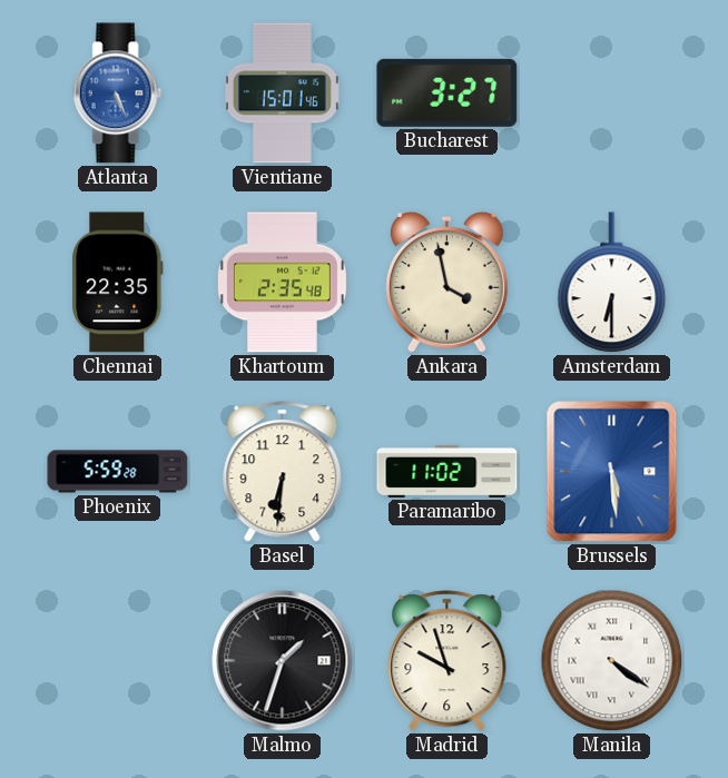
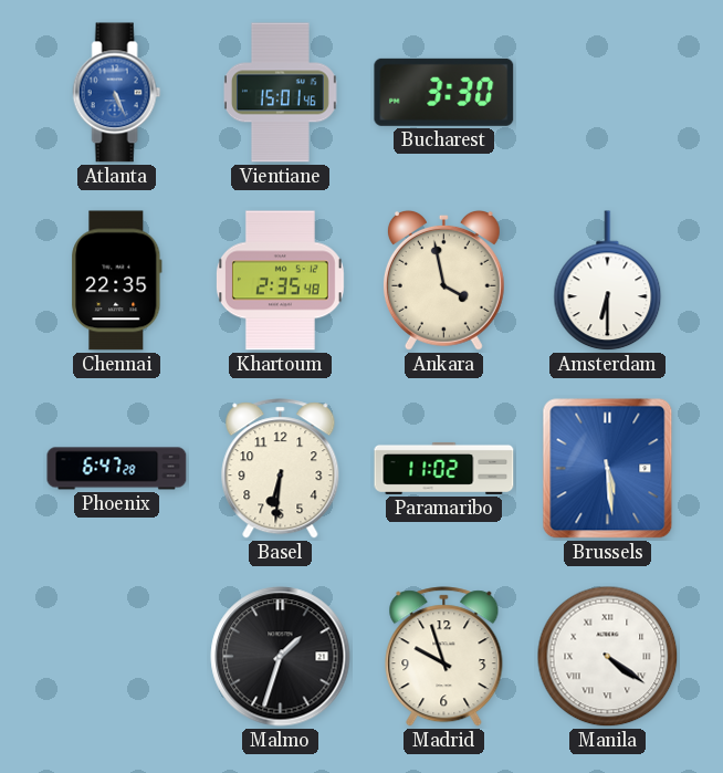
Bucharest: 3:27 -> 3:30
Phoenix: 5:59 -> 6:47
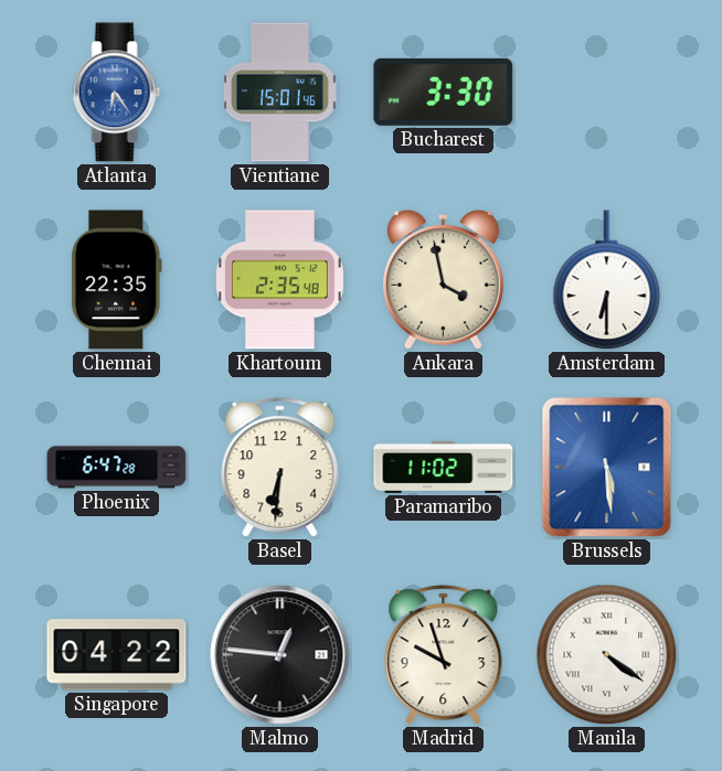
Atlanta: 5:26 -> 6:24
Singapore: none -> 04:22
Malmo: 1:33 -> 12:46
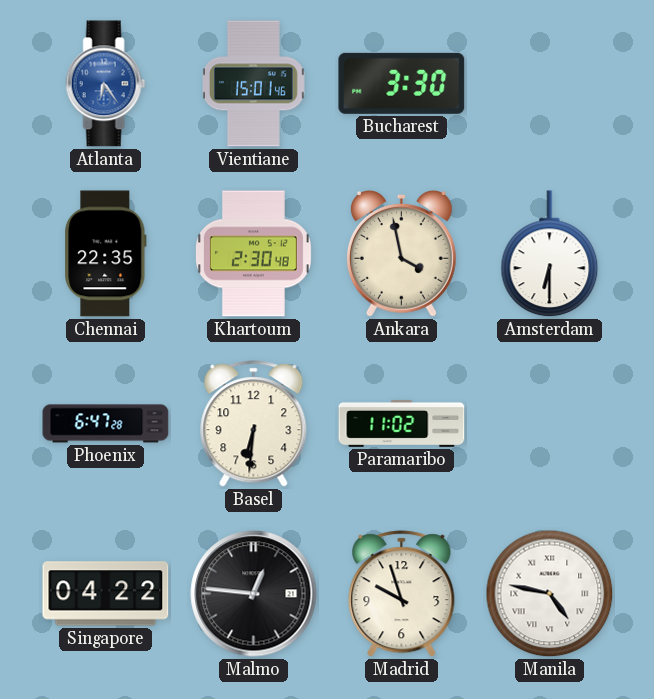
Khartoum: 2:35 -> 2:30
Brussels: 5:29 -> none
Manila: 4:21 -> 4:47
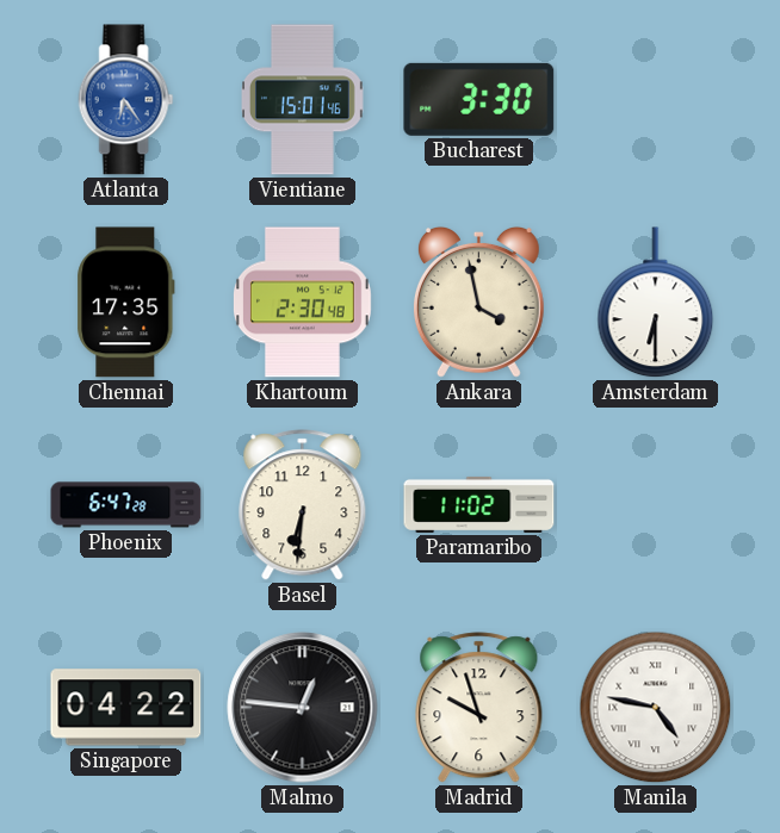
Chennai: 22:35 -> 17:35
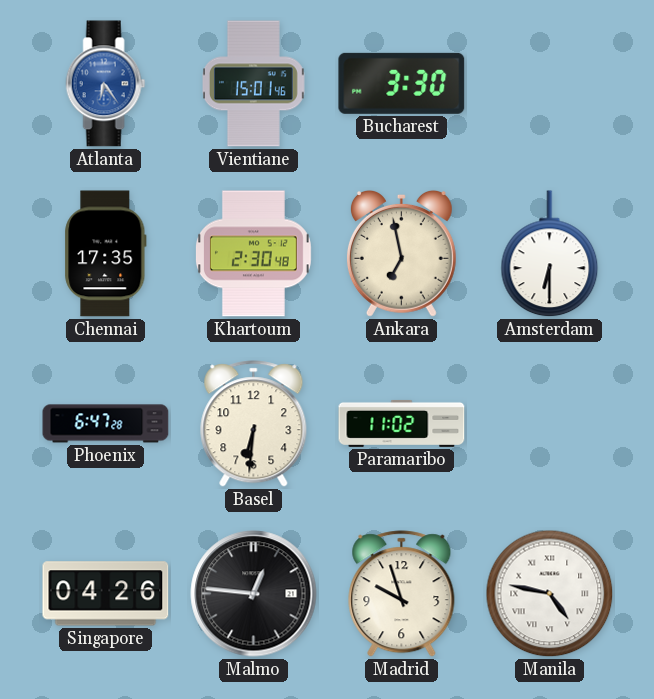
Ankara: 3:58 -> 6:58
Singapore: 04:22 -> 04:26
